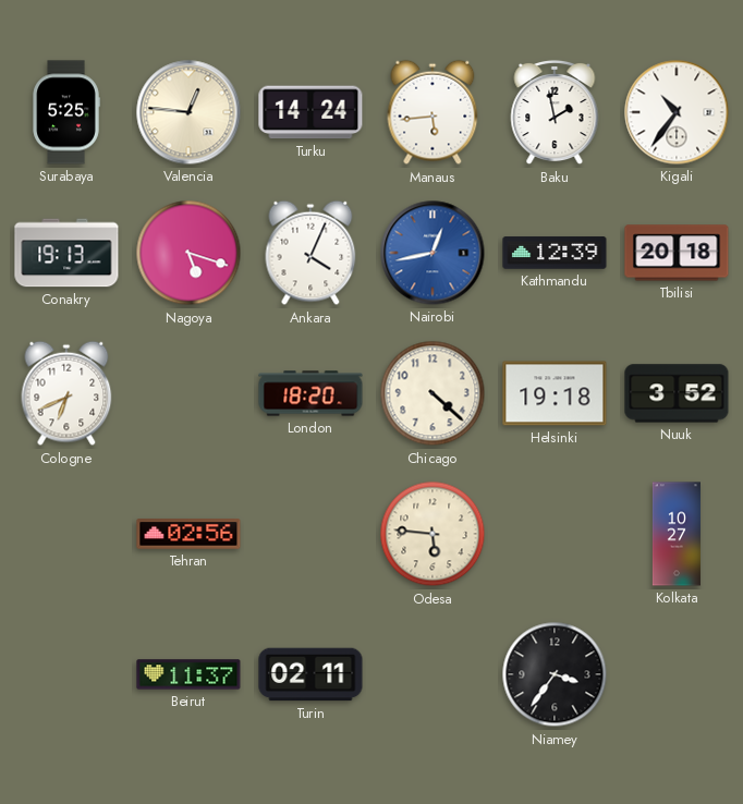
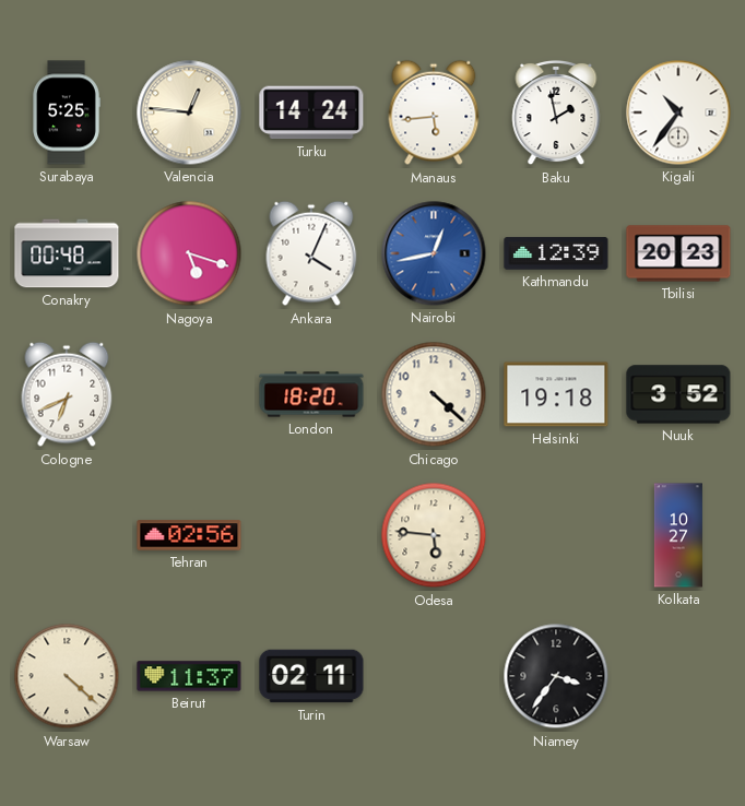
Conakry: 19:13 -> 00:48
Tbilisi: 20:18 -> 20:23
Warsaw: none -> 4:22
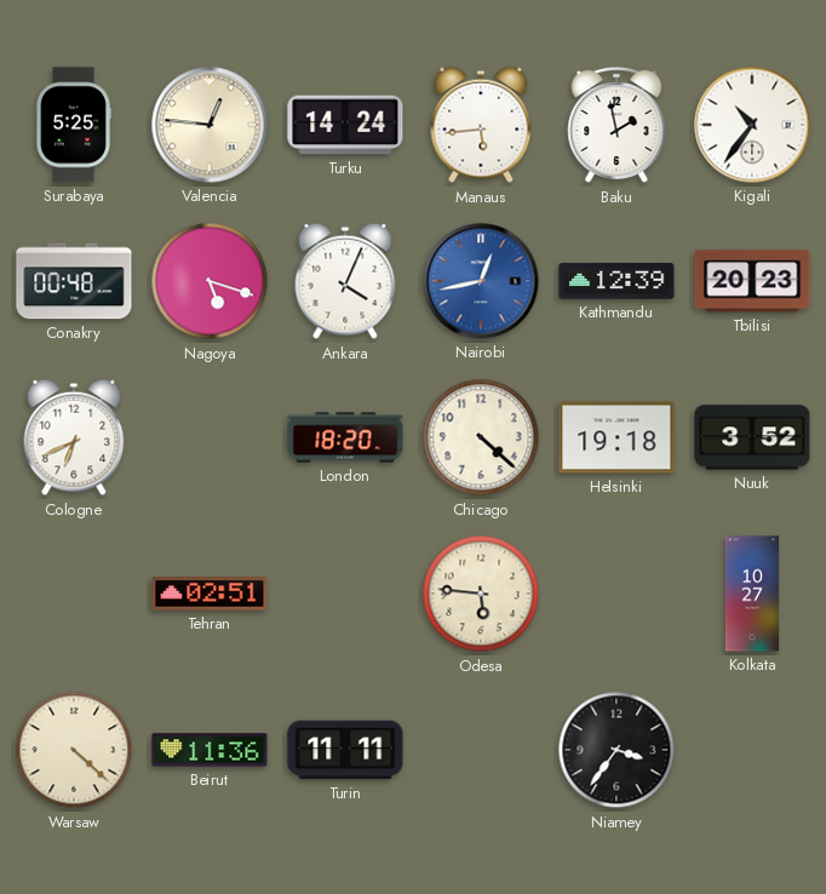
Tehran: 02:56 -> 02:51
Beirut: 11:37 -> 11:36
Turin: 02:11 -> 11:11
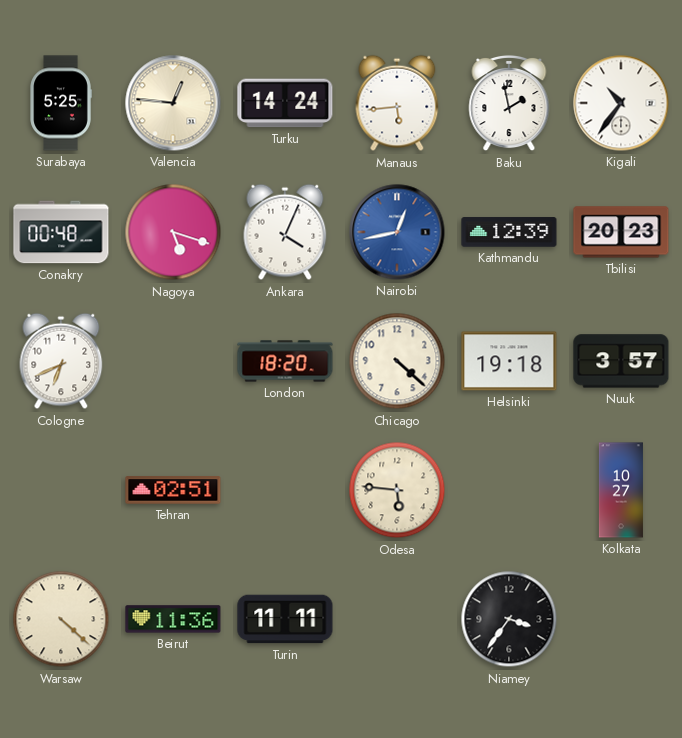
Nuuk: 3:52 -> 3:57
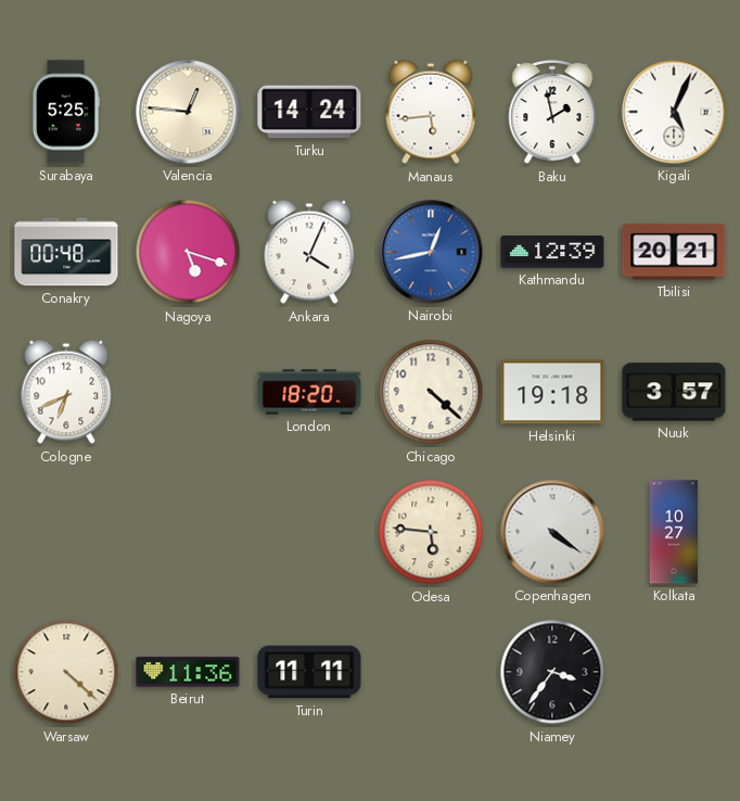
Kigali: 10:36 -> 5:04
Tbilisi: 20:23 -> 20:21
Tehran: 02:51 -> none
Copenhagen: none -> 4:21
